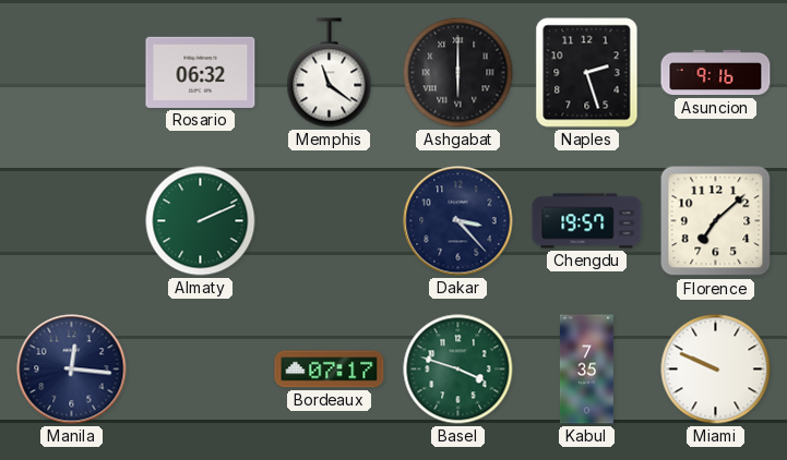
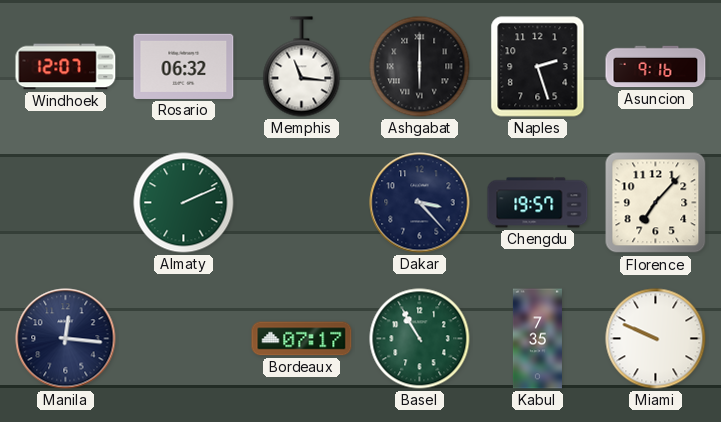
Windhoek: none -> 12:07
Memphis: 11:21 -> 11:16
Florence: 7:08 -> 7:07
Basel: 3:48 -> 10:55
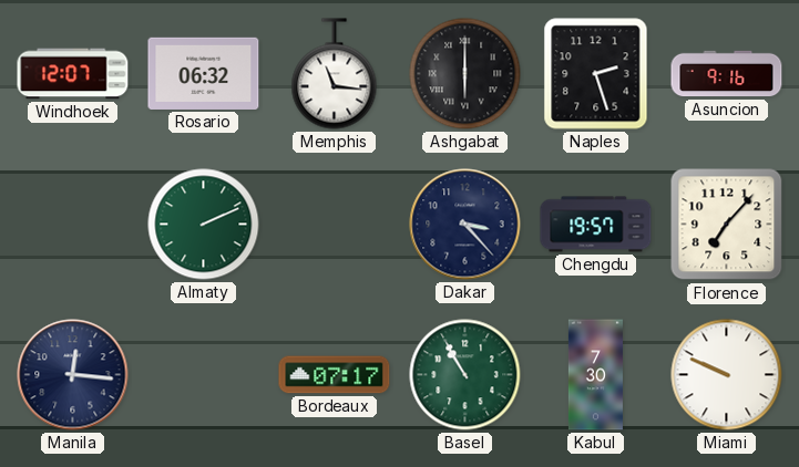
Kabul: 7:35 -> 7:30
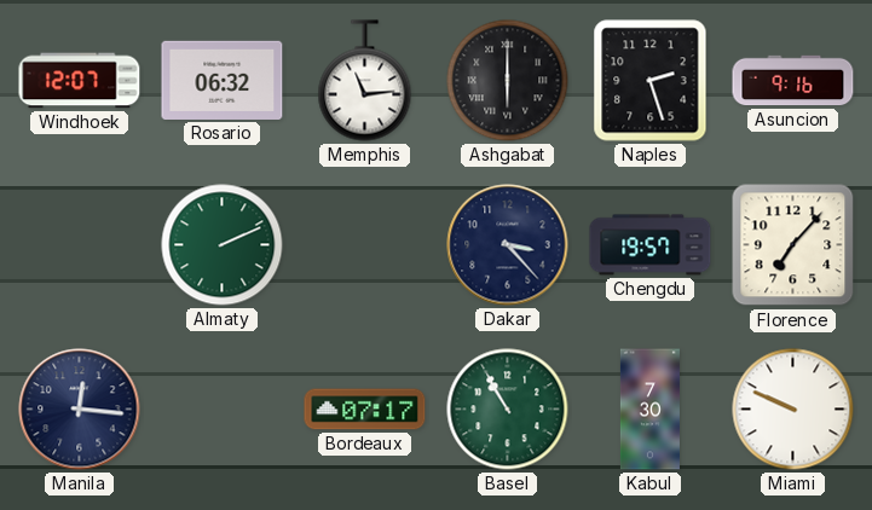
Memphis: 11:16 -> 11:14
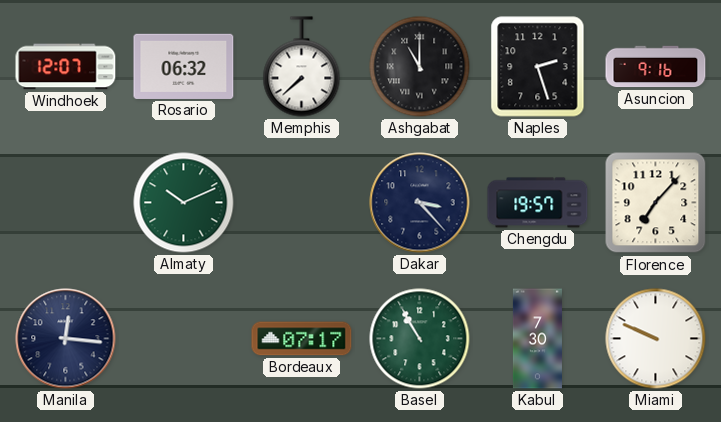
Memphis: 11:14 -> 7:38
Ashgabat: 6:00 -> 11:00
Almaty: 2:11 -> 10:11
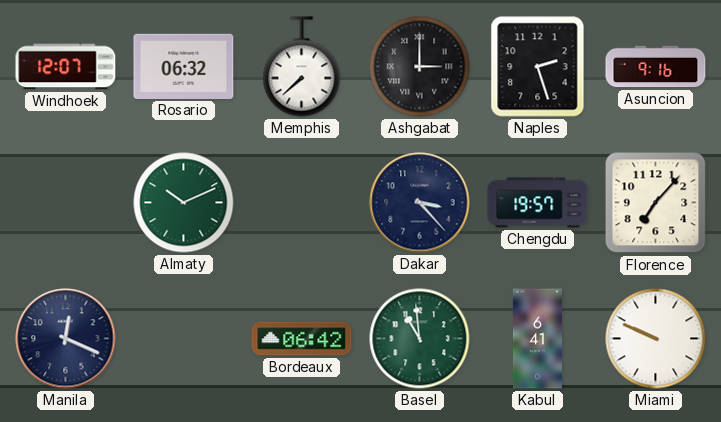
Ashgabat: 11:00 -> 3:00
Manila: 12:16 -> 12:19
Bordeaux: 07:17 -> 06:42
Basel: 10:55 -> 10:59
Kabul: 7:30 -> 6:41
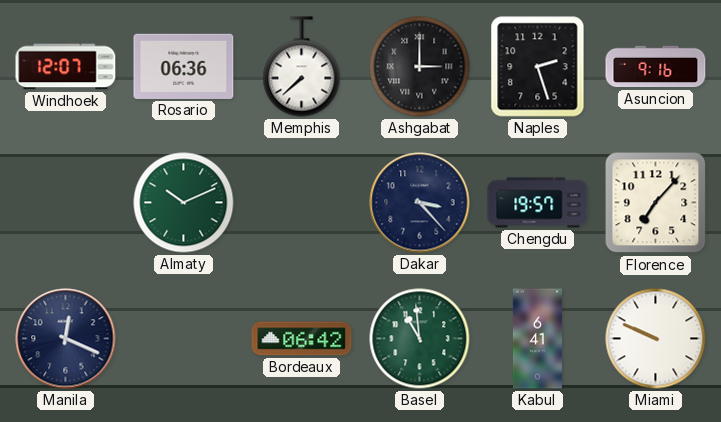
Rosario: 06:32 -> 06:36
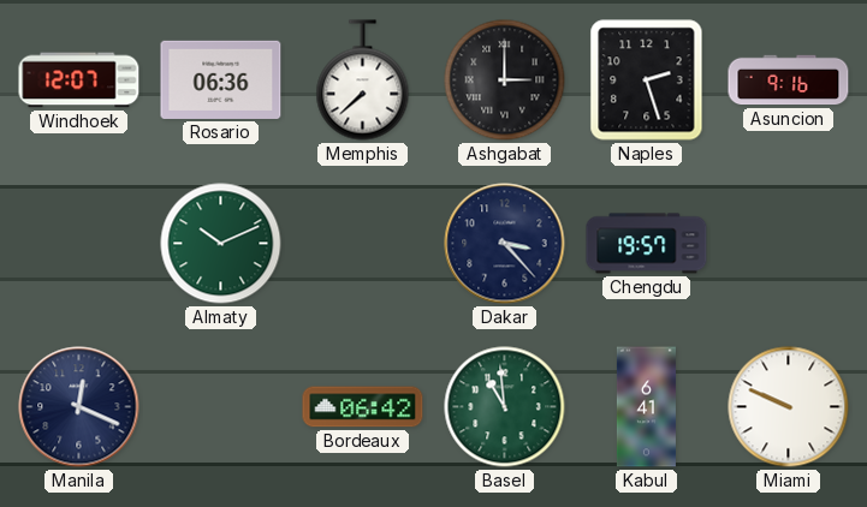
Florence: 7:07 -> none
